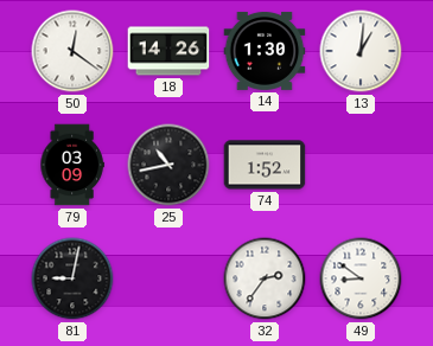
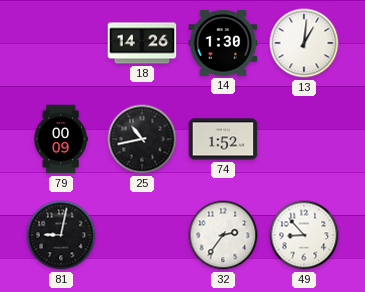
50: 12:21 -> none
79: 03:09 -> 00:09
49: 8:51 -> 8:53
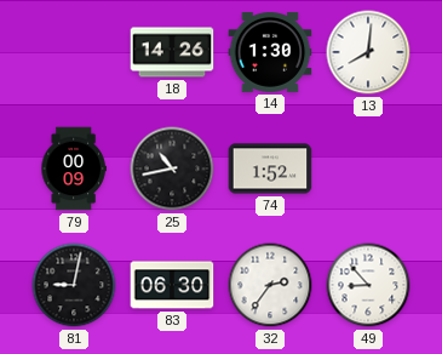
13: 1:01 -> 8:01
83: none -> 06:30
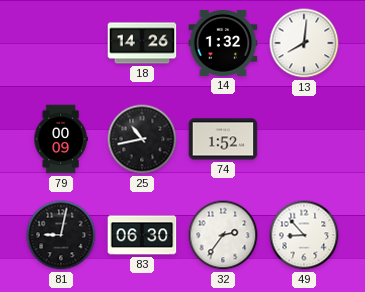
14: 1:30 -> 1:32
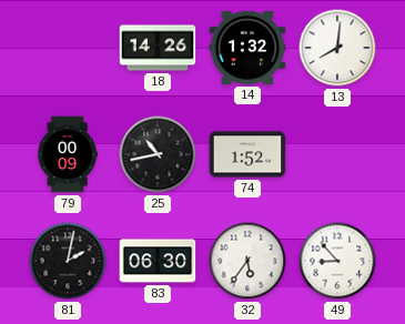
81: 9:02 -> 2:02
32: 2:36 -> 5:36
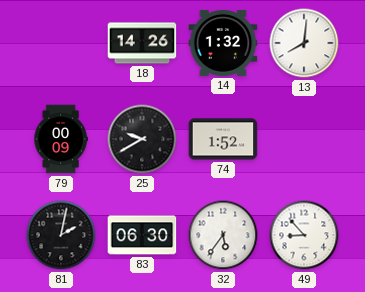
25: 10:43 -> 9:40
